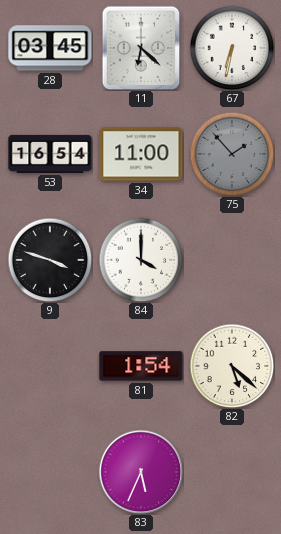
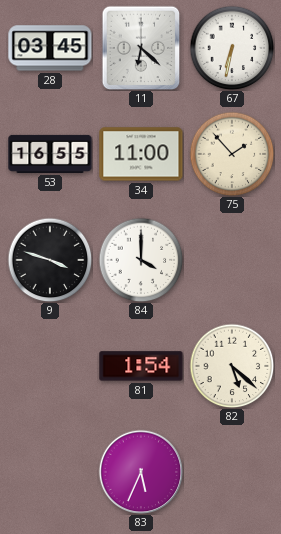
53: 16:54 -> 16:55
75 dial: grey -> cream
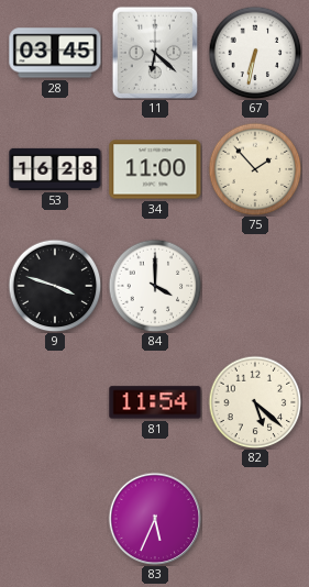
53: 16:55 -> 16:28
81: 1:54 -> 11:54
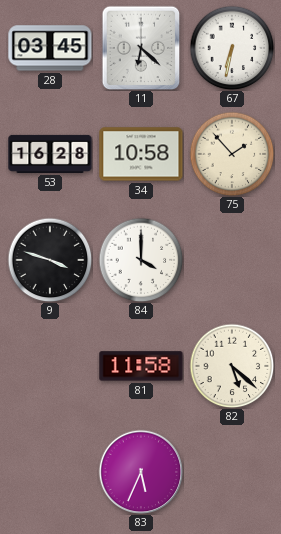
34: 11:00 -> 10:58
81: 11:54 -> 11:58
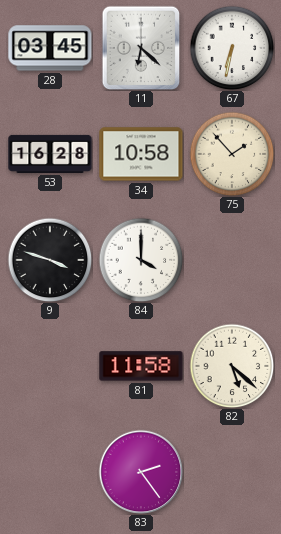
83: 5:34 -> 2:24
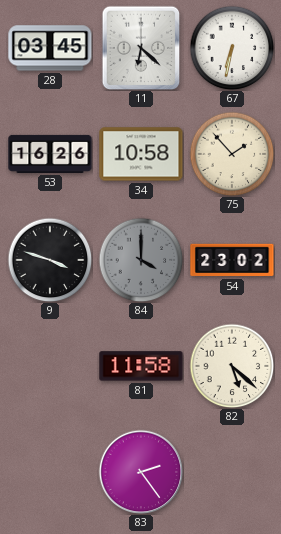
53: 16:28 -> 16:26
84 dial: white -> grey
54: none -> 23:02
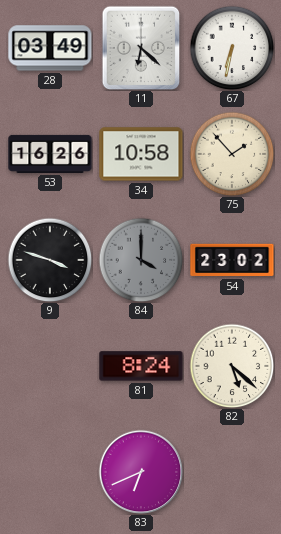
28: 03:45 -> 03:49
81: 11:58 -> 8:24
83: 2:24 -> 6:41
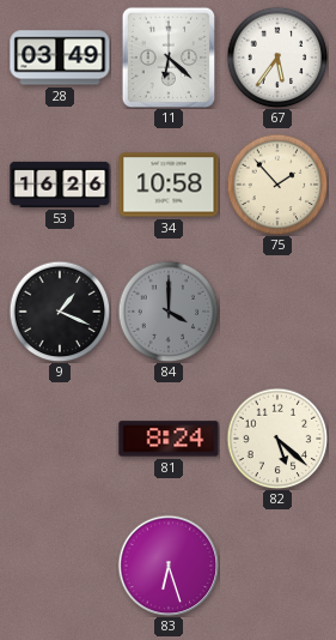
67: 6:32 -> 5:36
9: 3:48 -> 1:19
54: 23:02 -> none
83: 6:41 -> 6:27
